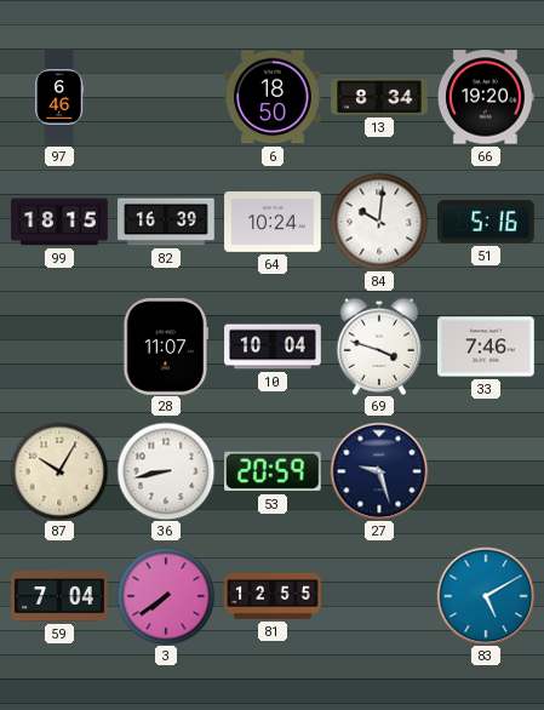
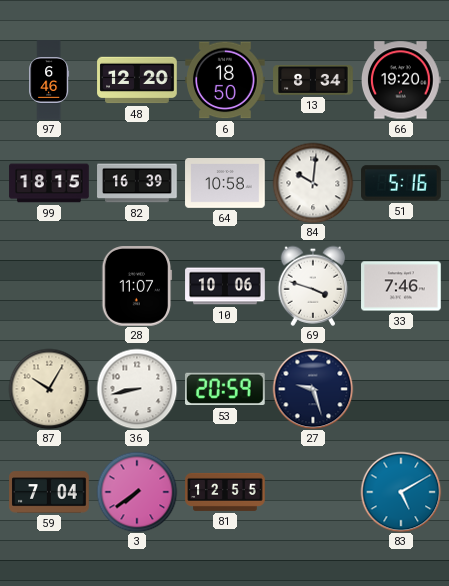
48: none -> 12:20
64: 10:24 -> 10:58
10: 10:04 -> 10:06
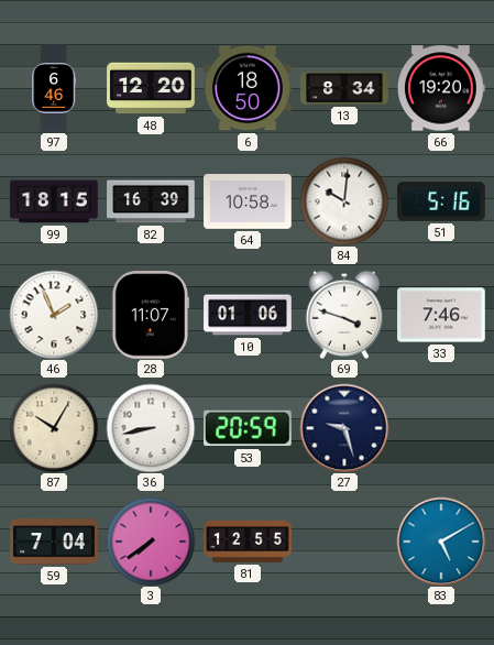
46: none -> 1:56
10: 10:06 -> 01:06
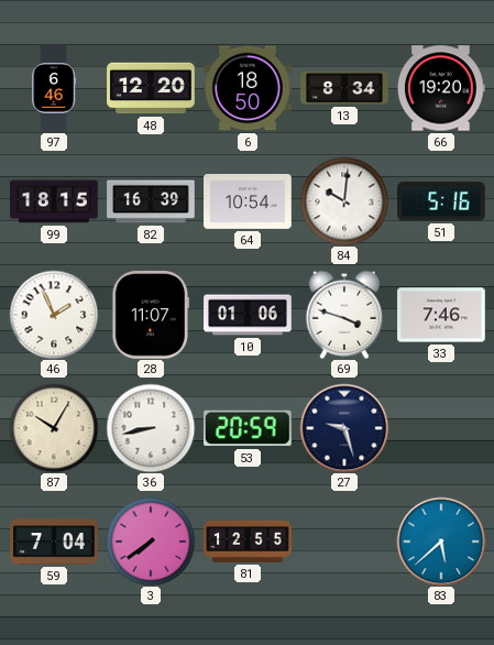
64: 10:58 -> 10:54
83: 5:10 -> 5:38
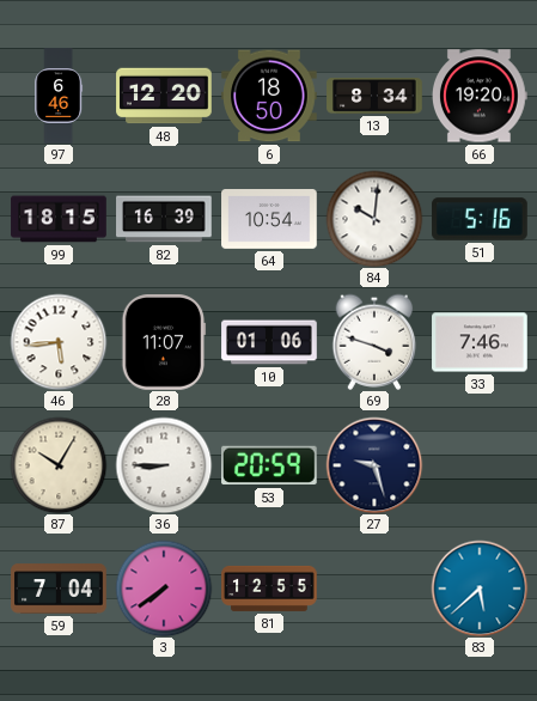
46: 1:56 -> 5:44
36: 8:43 -> 8:45
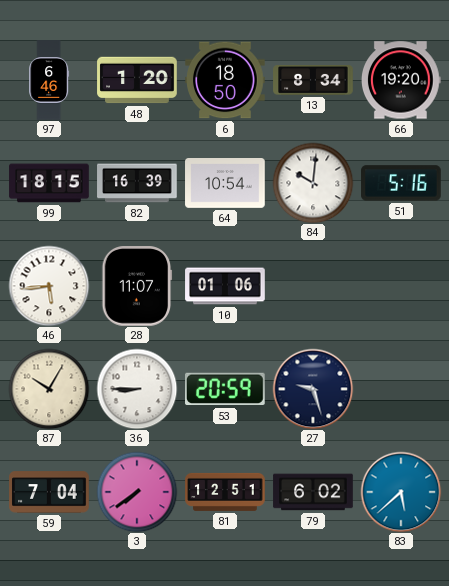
48: 12:20 -> 1:20
69: 3:48 -> none
33: 7:46 -> none
81: 12:55 -> 12:51
79: none -> 6:02
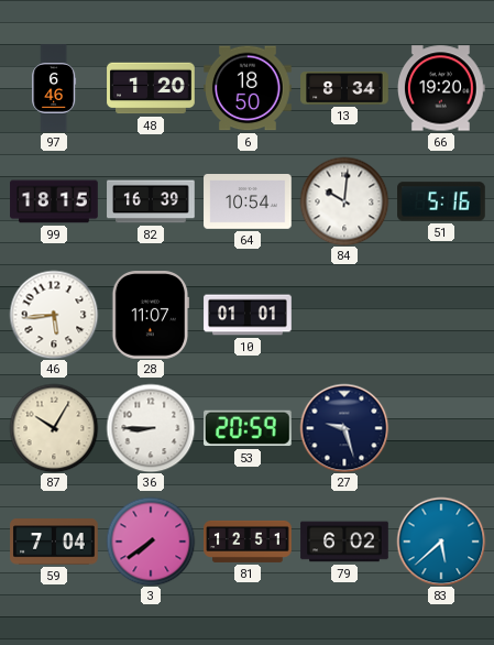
10: 01:06 -> 01:01
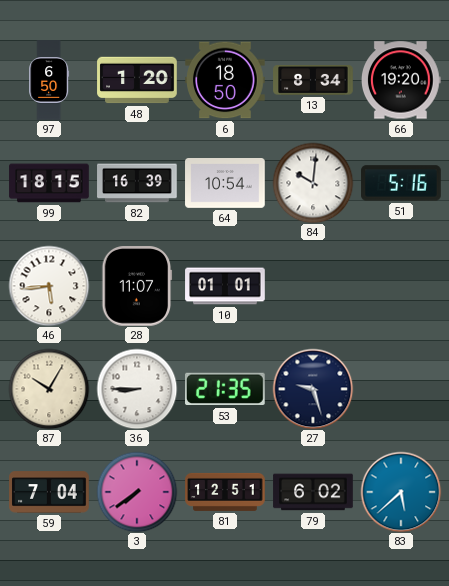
97: 6:46 -> 6:50
53: 20:59 -> 21:35
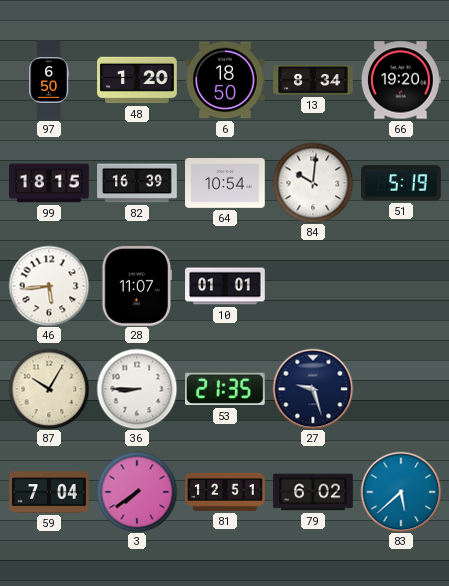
51: 5:16 -> 5:19
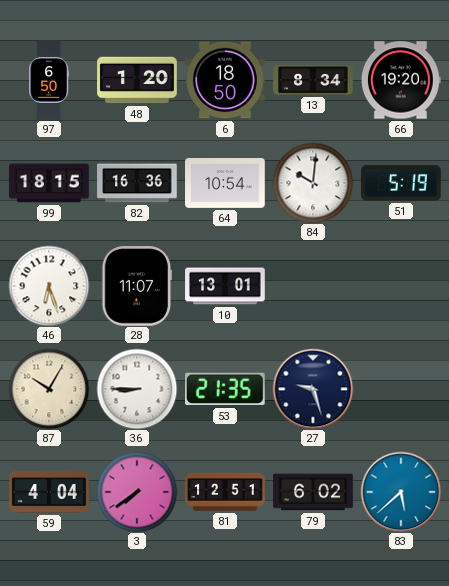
82: 16:39 -> 16:36
46: 5:44 -> 6:27
10: 01:01 -> 13:01
59: 7:04 -> 4:04
